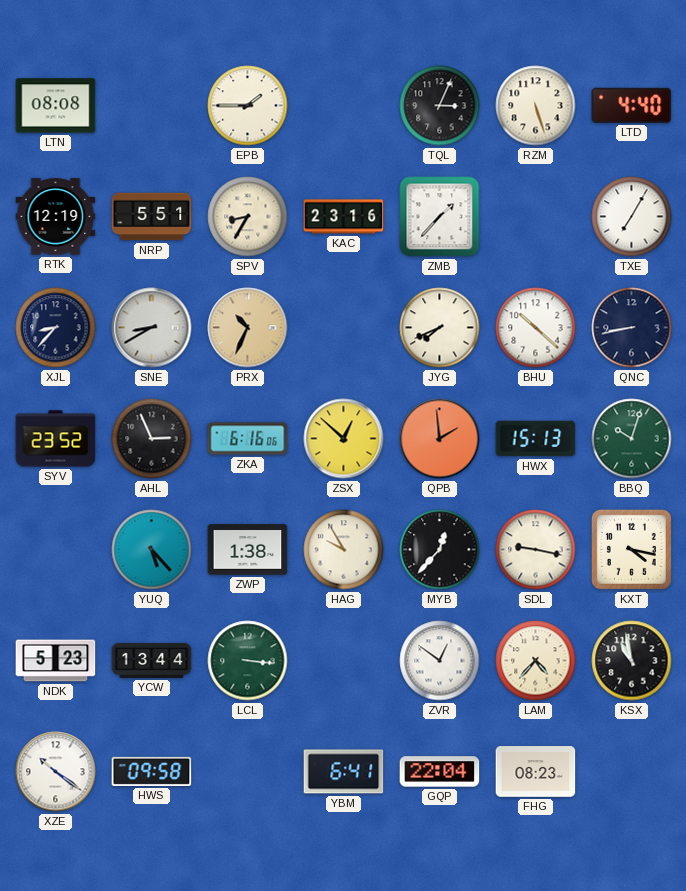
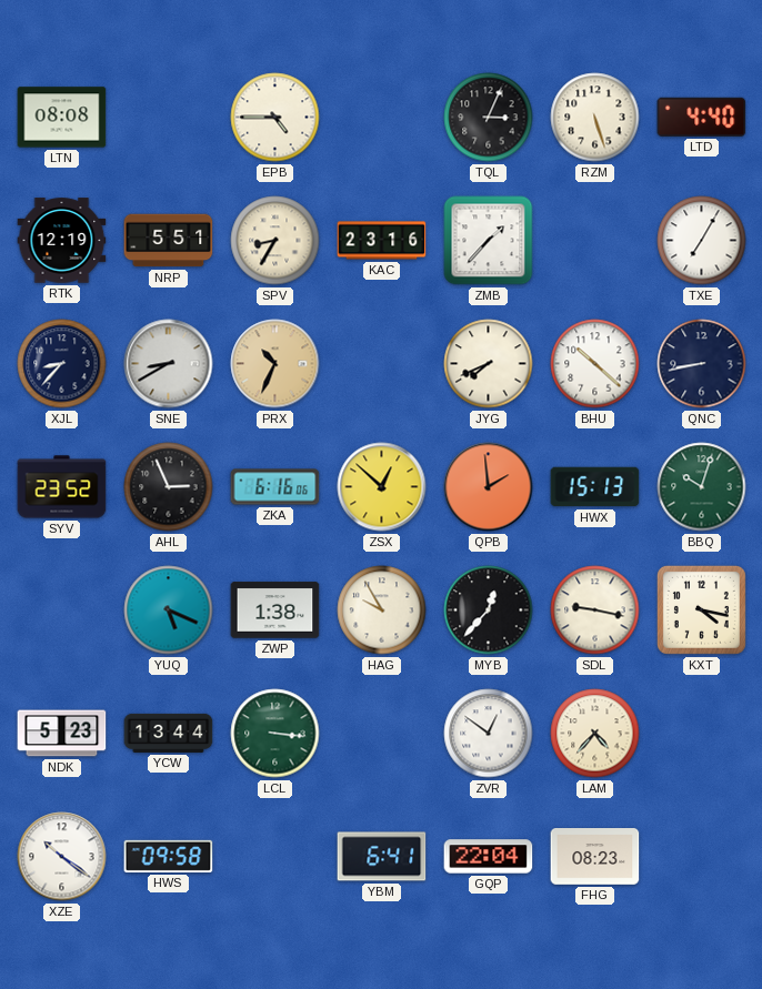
EPB: 1:45 -> 4:45
YUQ: 5:23 -> 5:19
KSX: 10:58 -> none
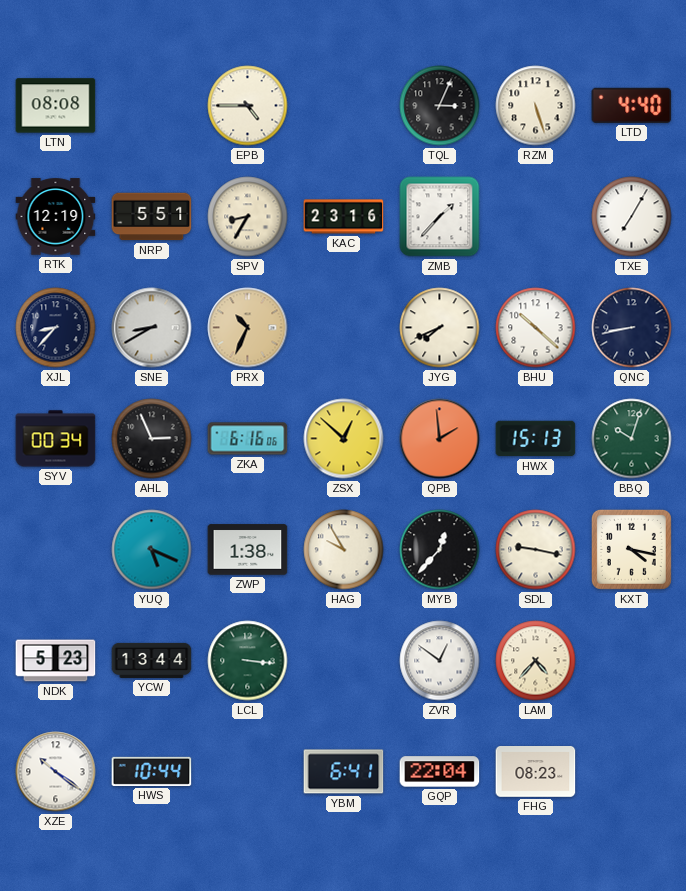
SYV: 23:52 -> 00:34
HWS: 09:58 -> 10:44
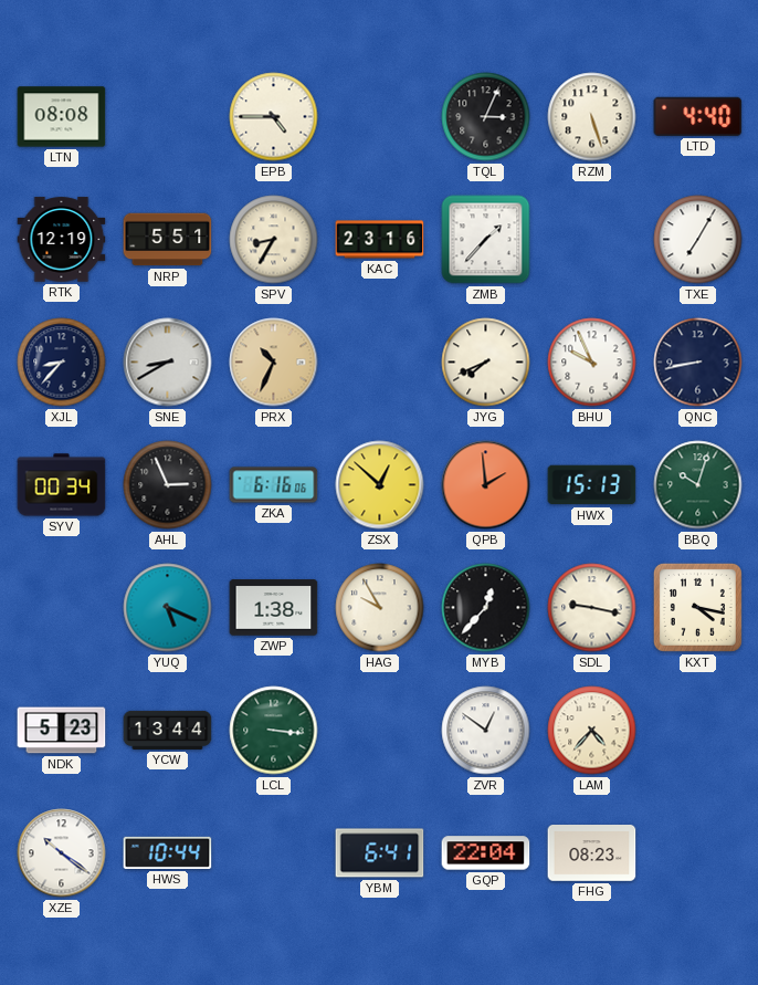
BHU: 10:22 -> 9:56
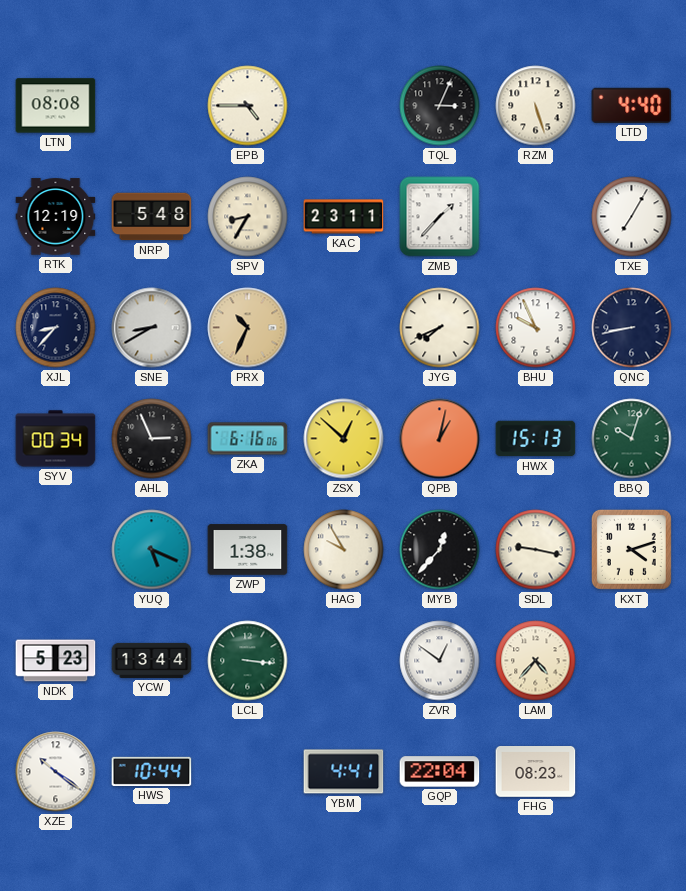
NRP: 5:51 -> 5:48
KAC: 23:16 -> 23:11
QPB: 1:59 -> 1:02
KXT: 4:17 -> 4:12
YBM: 6:41 -> 4:41
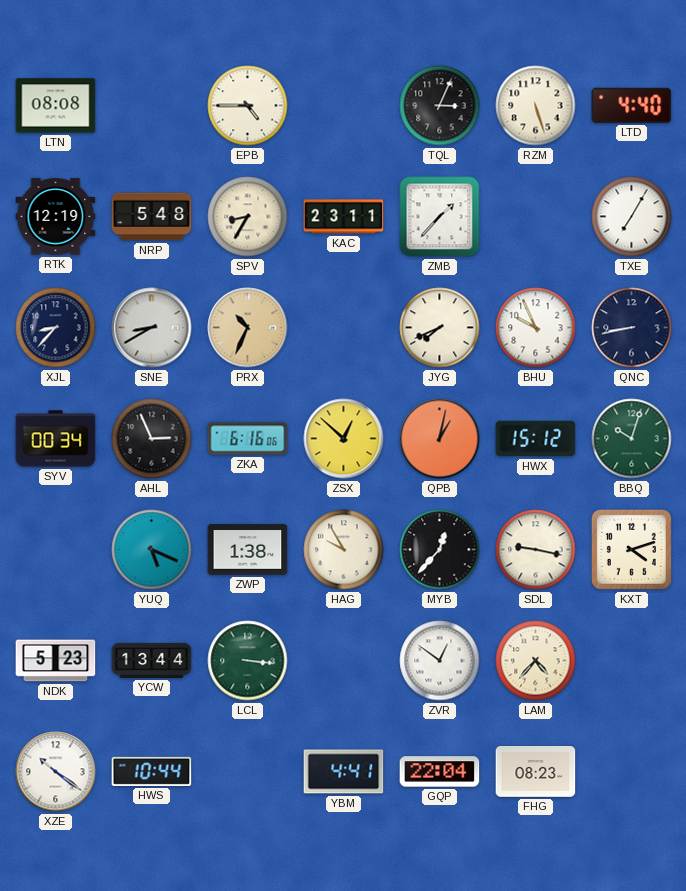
HWX: 15:13 -> 15:12
